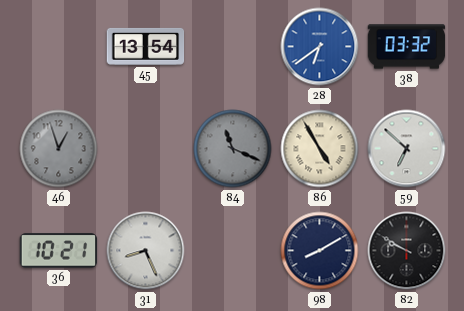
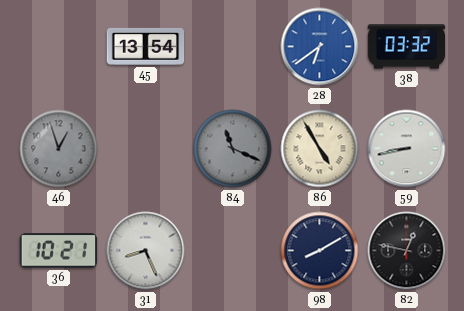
59: 6:52 -> 8:43
82: 9:50 -> 12:47
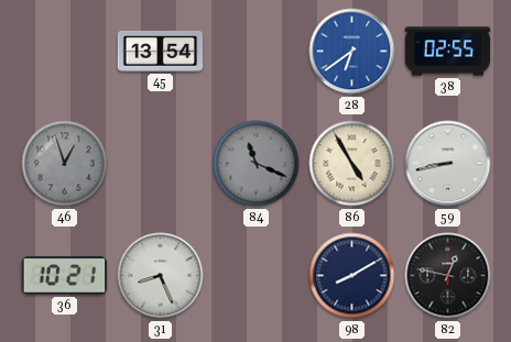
38: 03:32 -> 02:55
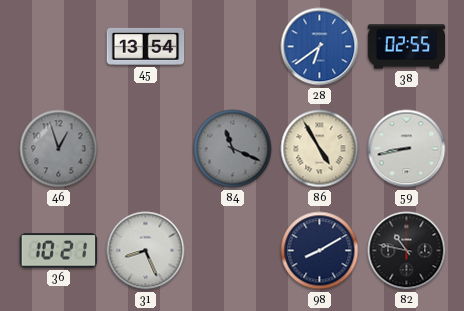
82: 12:47 -> 10:47
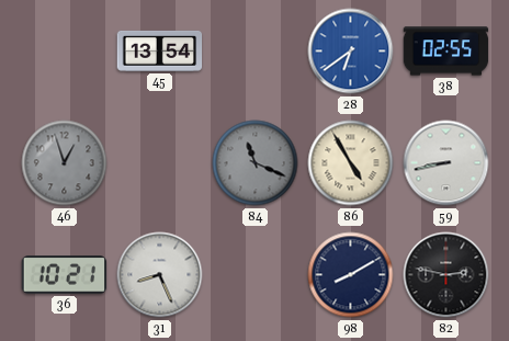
82: 10:47 -> 2:47
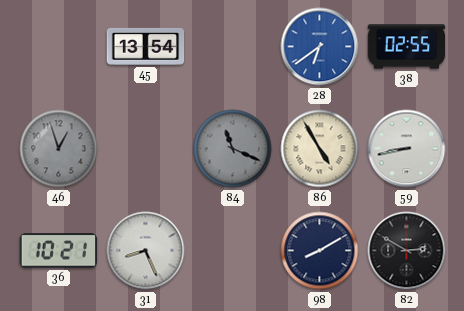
82: 2:47 -> 2:50
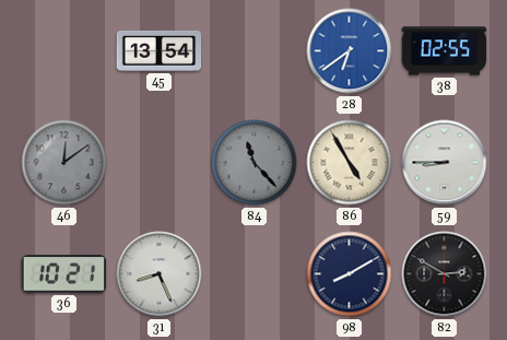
46: 12:57 -> 12:09
84: 11:19 -> 11:23
59: 8:43 -> 8:45
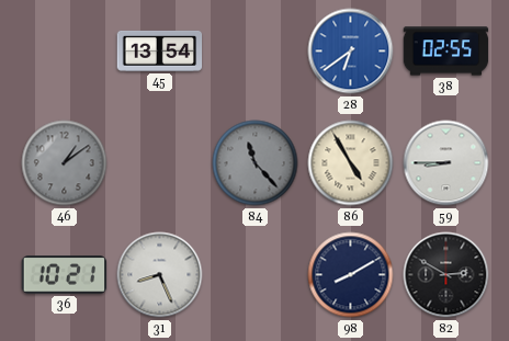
46: 12:09 -> 1:09
